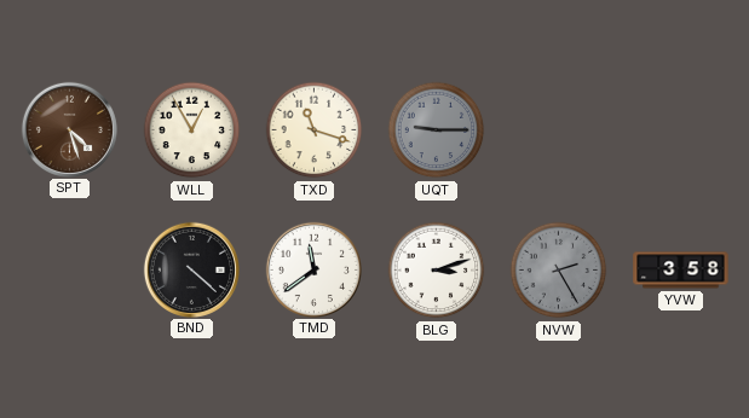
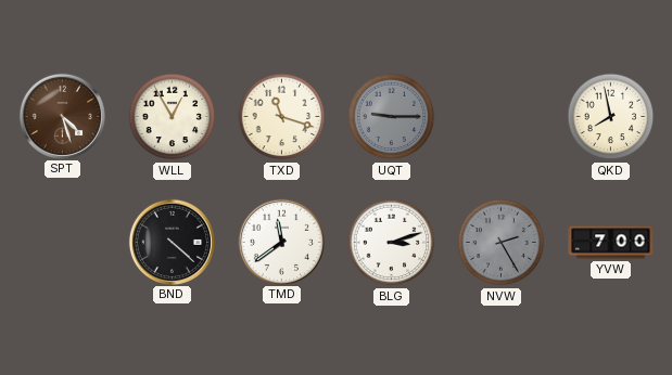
QKD: none -> 7:58
YVW: 3:58 -> 7:00
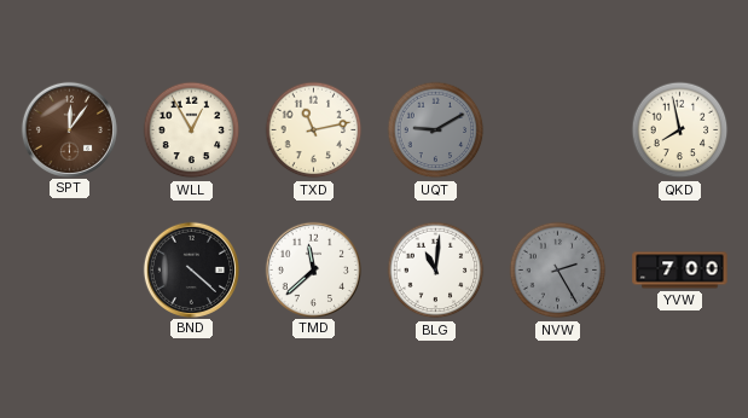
SPT: 4:27 -> 12:06
TXD: 11:18 -> 11:13
UQT: 9:15 -> 9:10
TMD: 11:39 -> 11:38
BLG: 3:12 -> 11:01
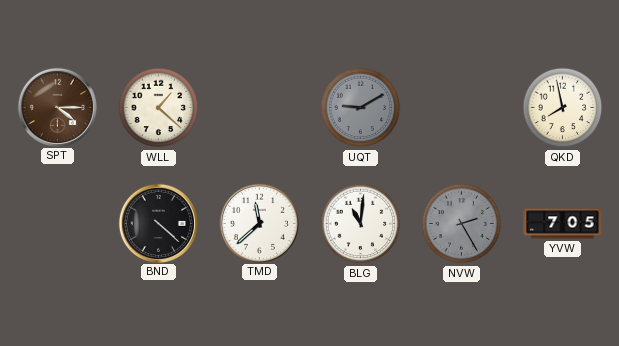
SPT: 12:06 -> 4:15
WLL: 12:55 -> 1:22
TXD: 11:13 -> none
YVW: 7:00 -> 7:05
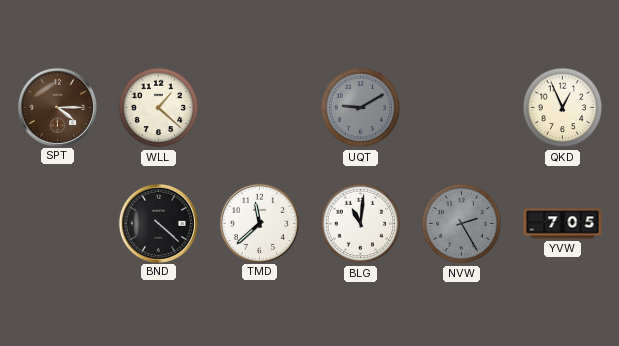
QKD: 7:58 -> 12:56
